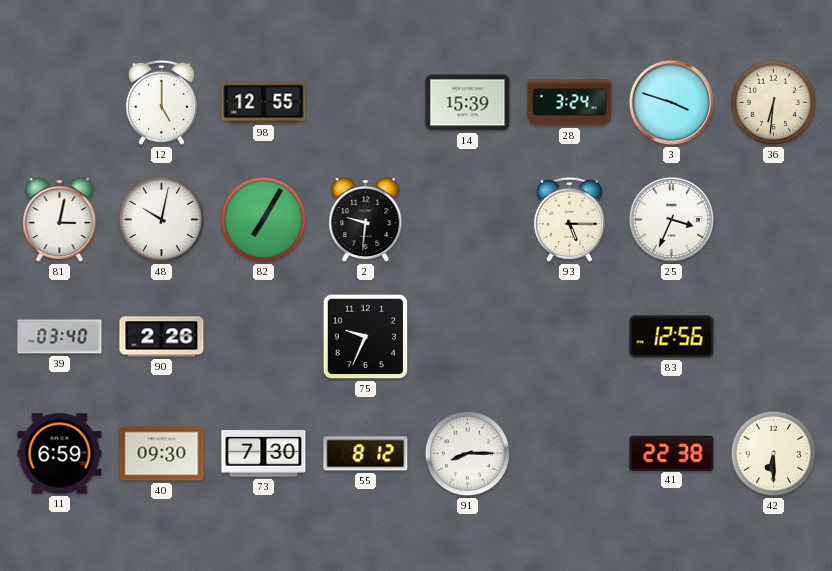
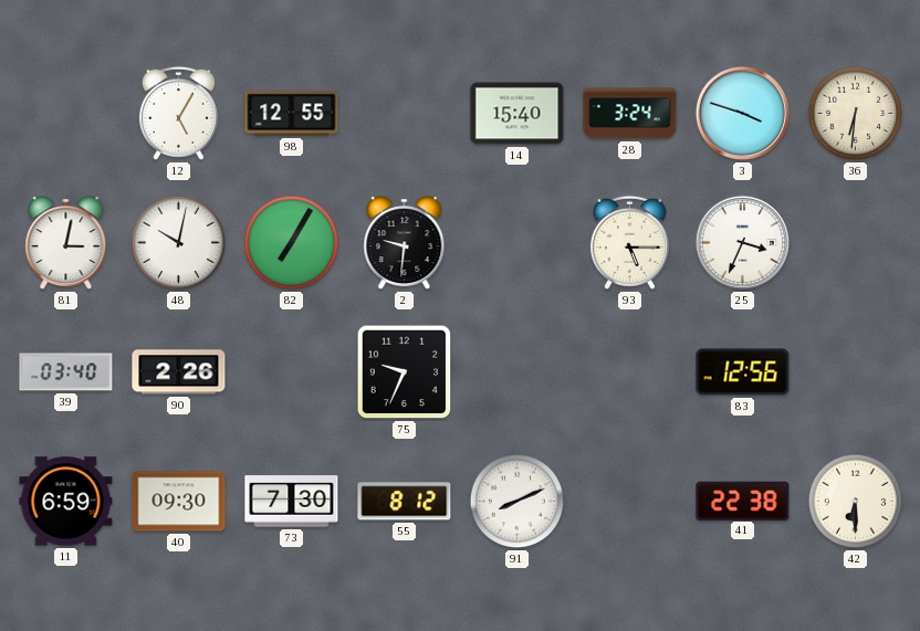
12: 5:00 -> 5:05
14: 15:39 -> 15:40
91: 8:15 -> 8:11
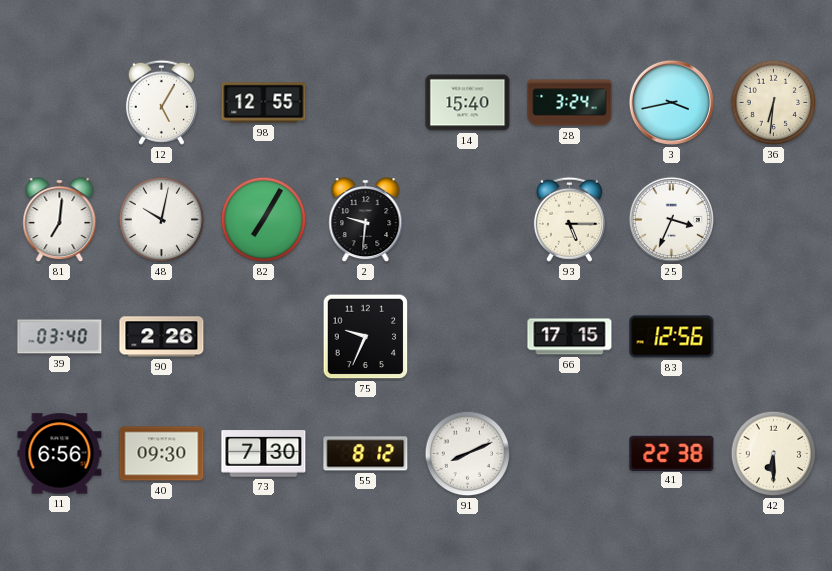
3: 3:48 -> 3:43
81: 3:02 -> 7:01
66: none -> 17:15
11: 6:59 -> 6:56
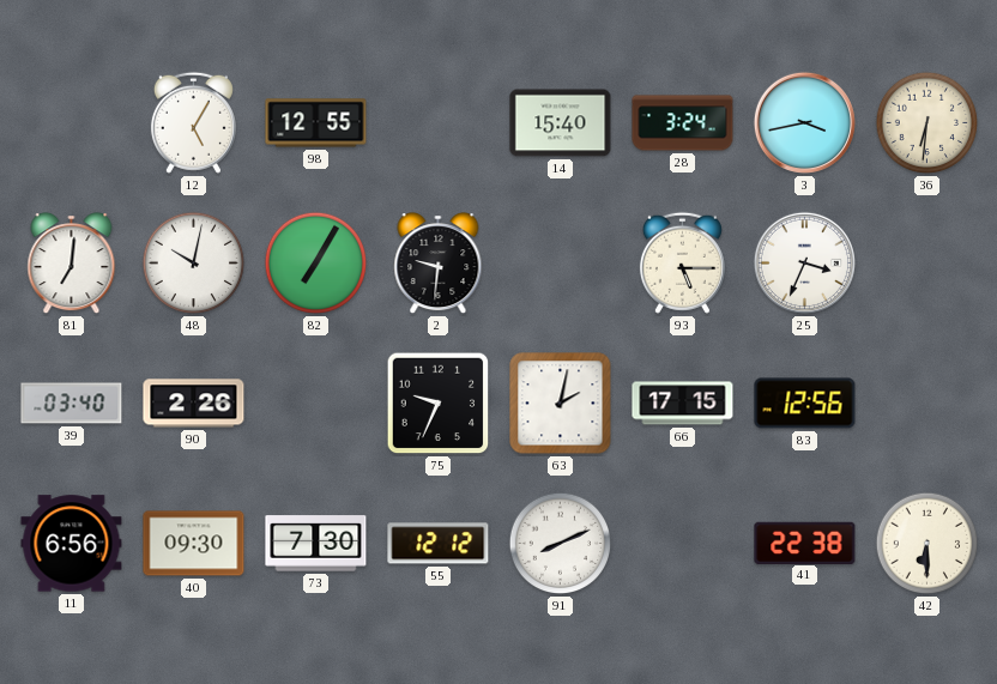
63: none -> 2:02
55: 8:12 -> 12:12
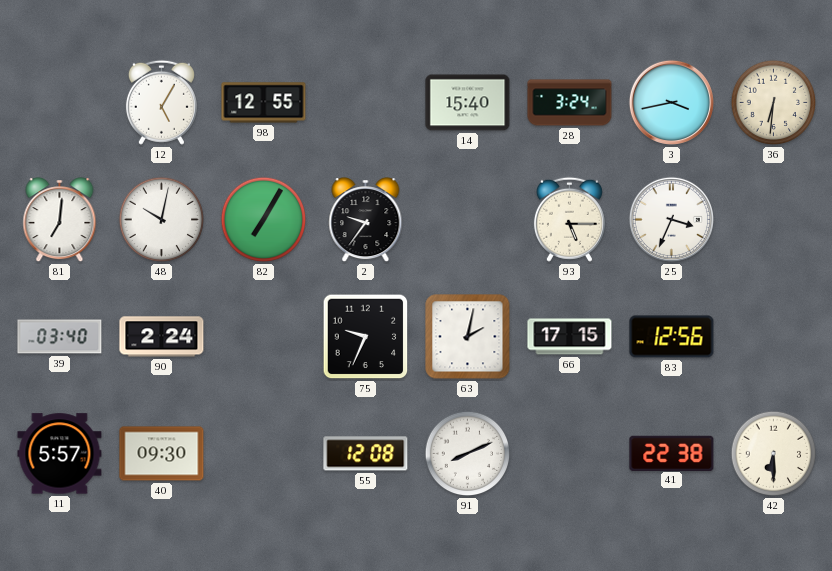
2: 9:31 -> 9:36
90: 2:26 -> 2:24
11: 6:56 -> 5:57
73: 7:30 -> none
55: 12:12 -> 12:08
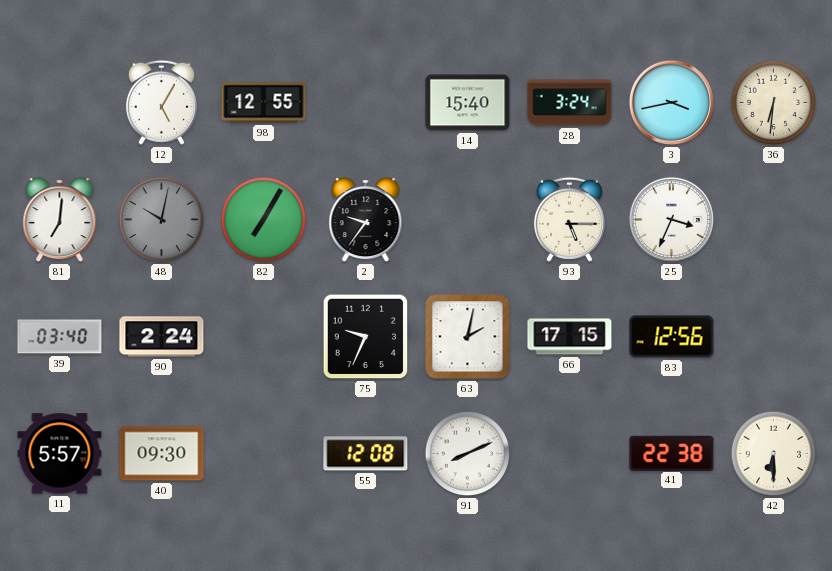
48 dial: white -> grey
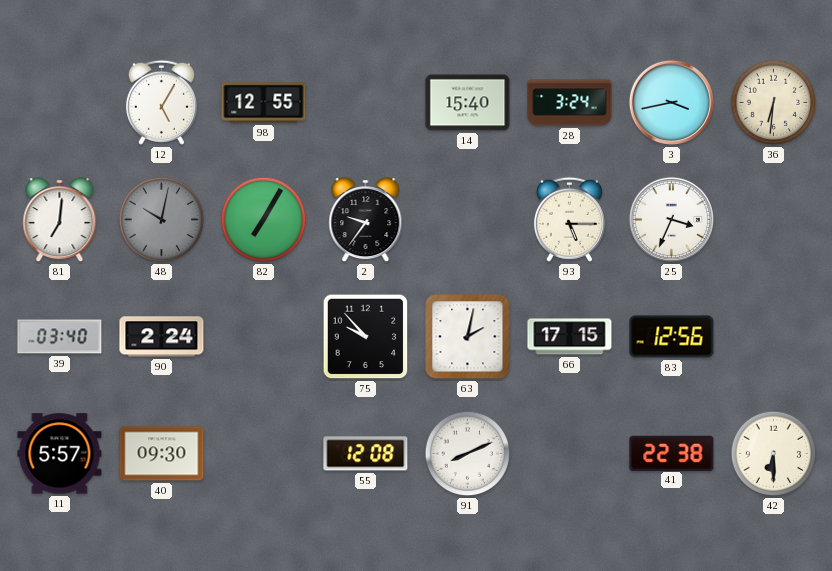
75: 9:34 -> 9:53
